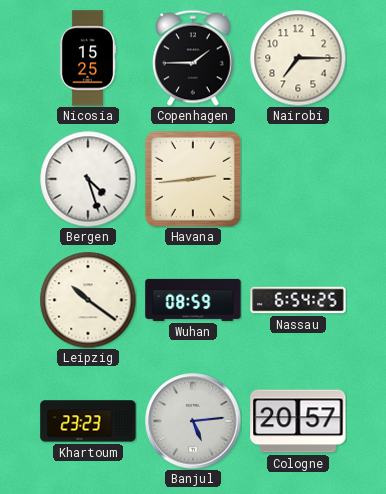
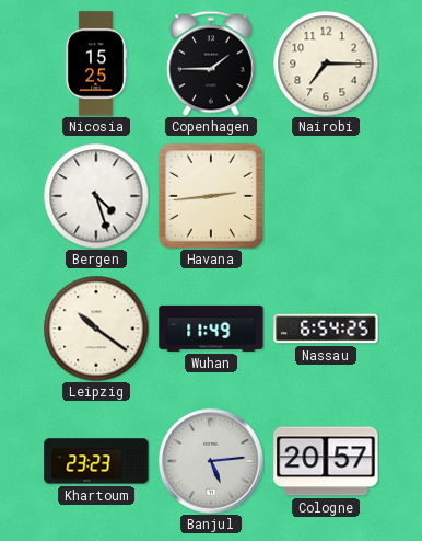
Wuhan: 08:59 -> 11:49
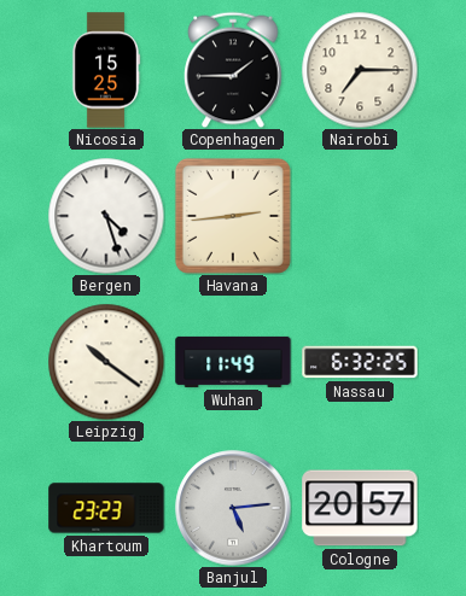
Nassau: 6:54 -> 6:32
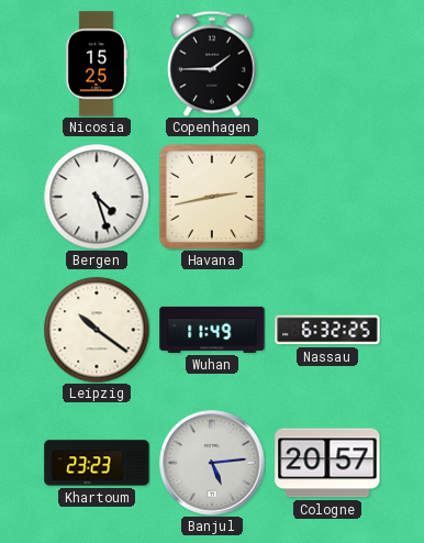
Nairobi: 7:15 -> none
Havana: 2:44 -> 2:43
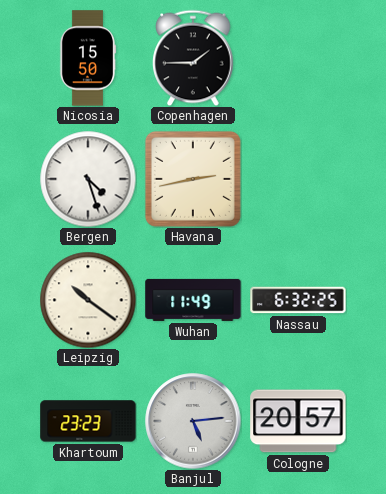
Nicosia: 15:25 -> 15:50
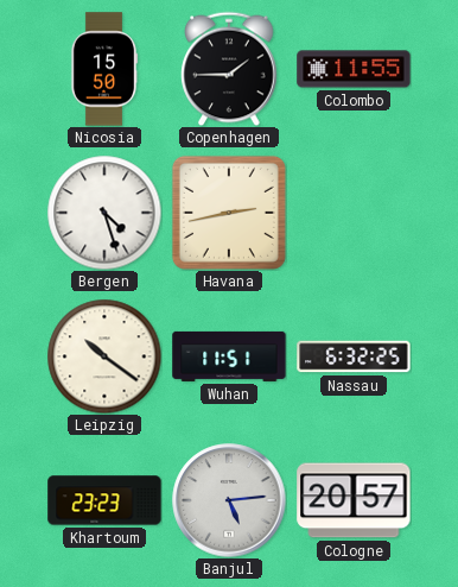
Colombo: none -> 11:55
Wuhan: 11:49 -> 11:51
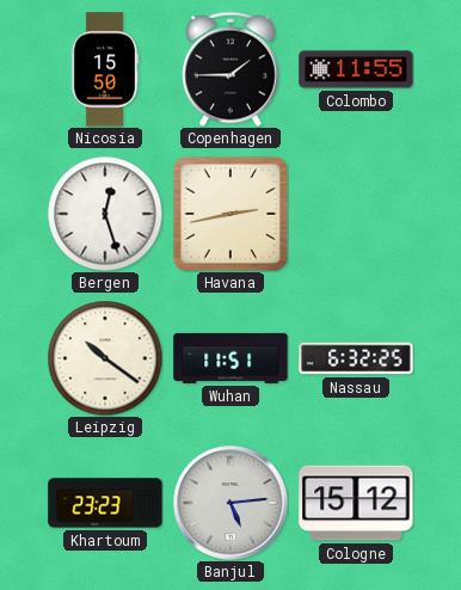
Bergen: 4:27 -> 12:27
Cologne: 20:57 -> 15:12
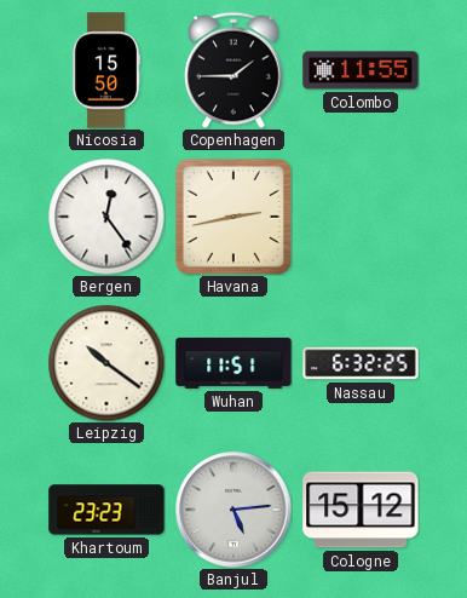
Bergen: 12:27 -> 12:24
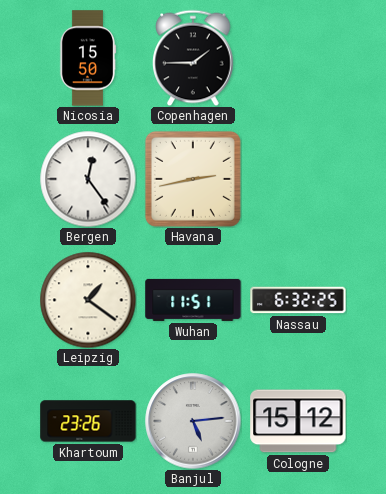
Colombo: 11:55 -> none
Leipzig: 10:21 -> 1:21
Khartoum: 23:23 -> 23:26
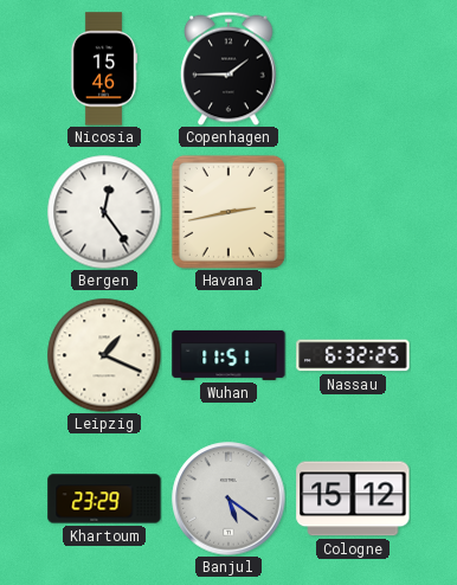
Nicosia: 15:50 -> 15:46
Leipzig: 1:21 -> 1:19
Khartoum: 23:26 -> 23:29
Banjul: 5:14 -> 5:21
